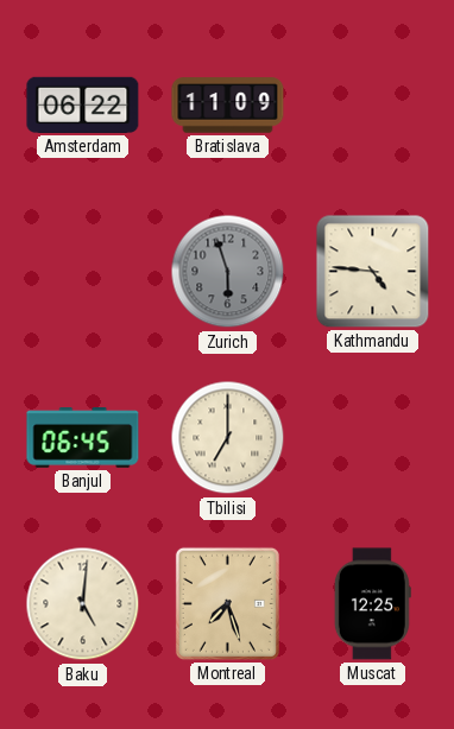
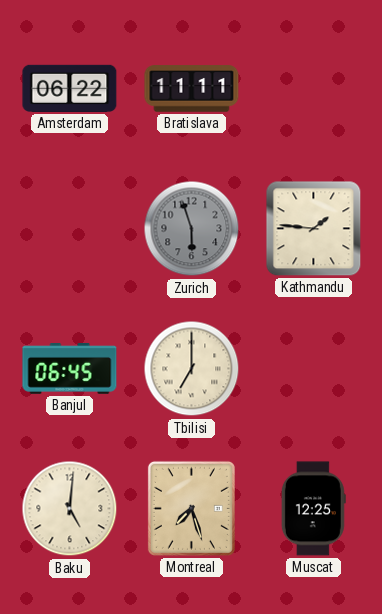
Bratislava: 11:09 -> 11:11
Kathmandu: 4:46 -> 1:46
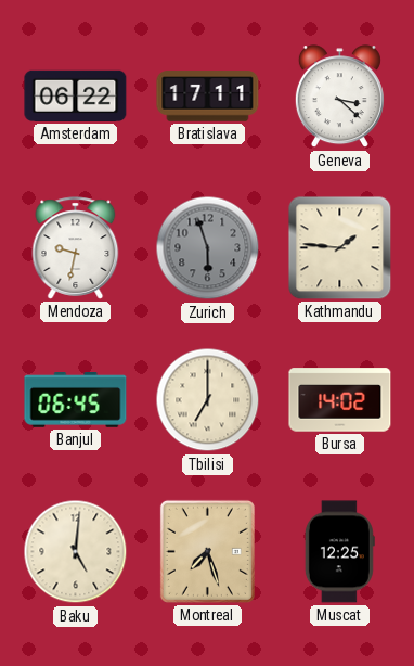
Bratislava: 11:11 -> 17:11
Geneva: none -> 3:22
Mendoza: none -> 9:32
Bursa: none -> 14:02
